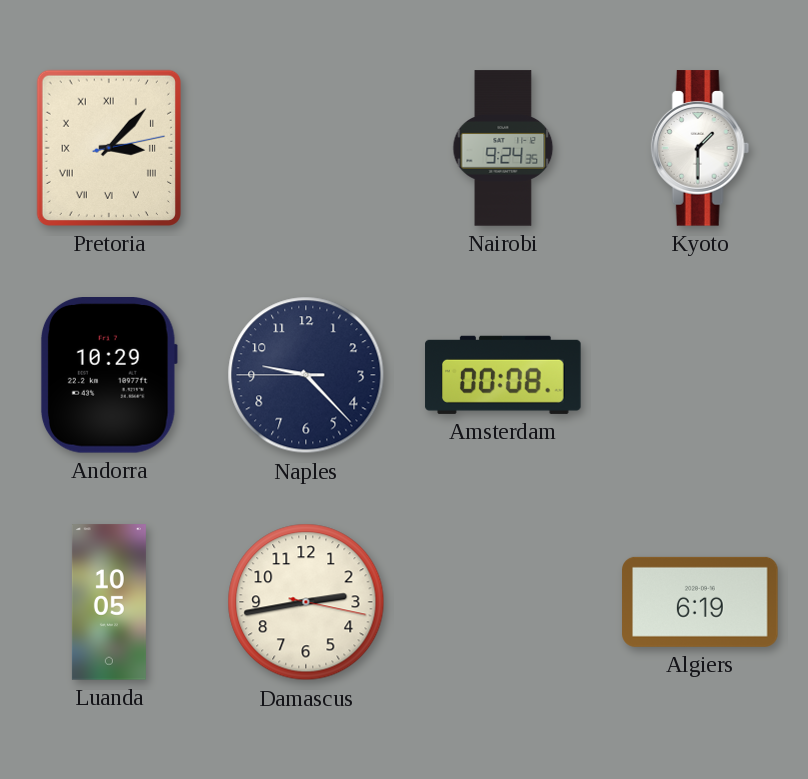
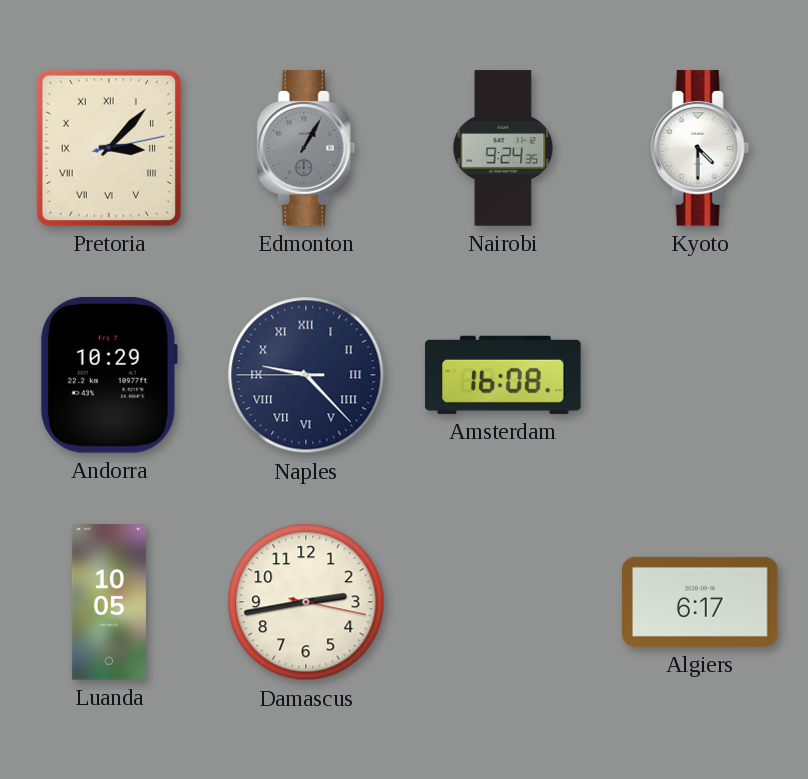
Edmonton: none -> 1:05
Kyoto: 1:30 -> 4:30
Naples numerals: Arabic -> Roman
Amsterdam: 00:08 -> 16:08
Algiers: 6:19 -> 6:17
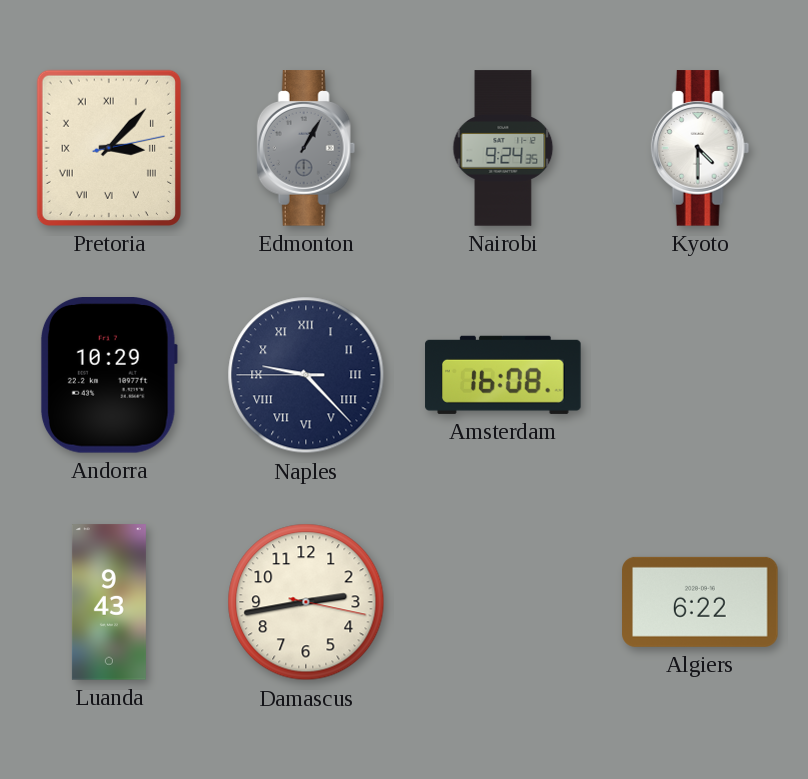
Luanda: 10:05 -> 9:43
Algiers: 6:17 -> 6:22
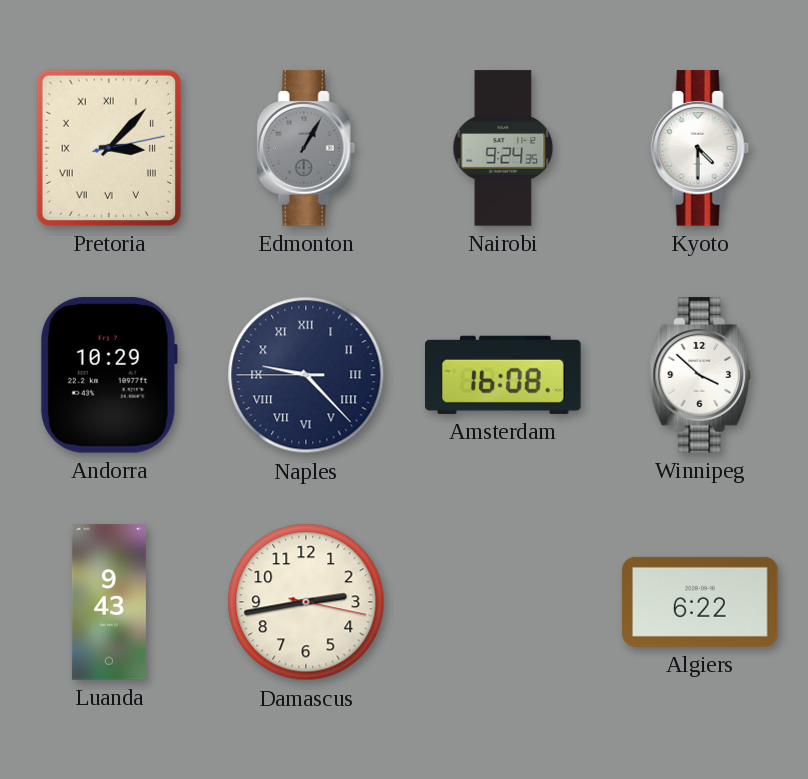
Winnipeg: none -> 3:52
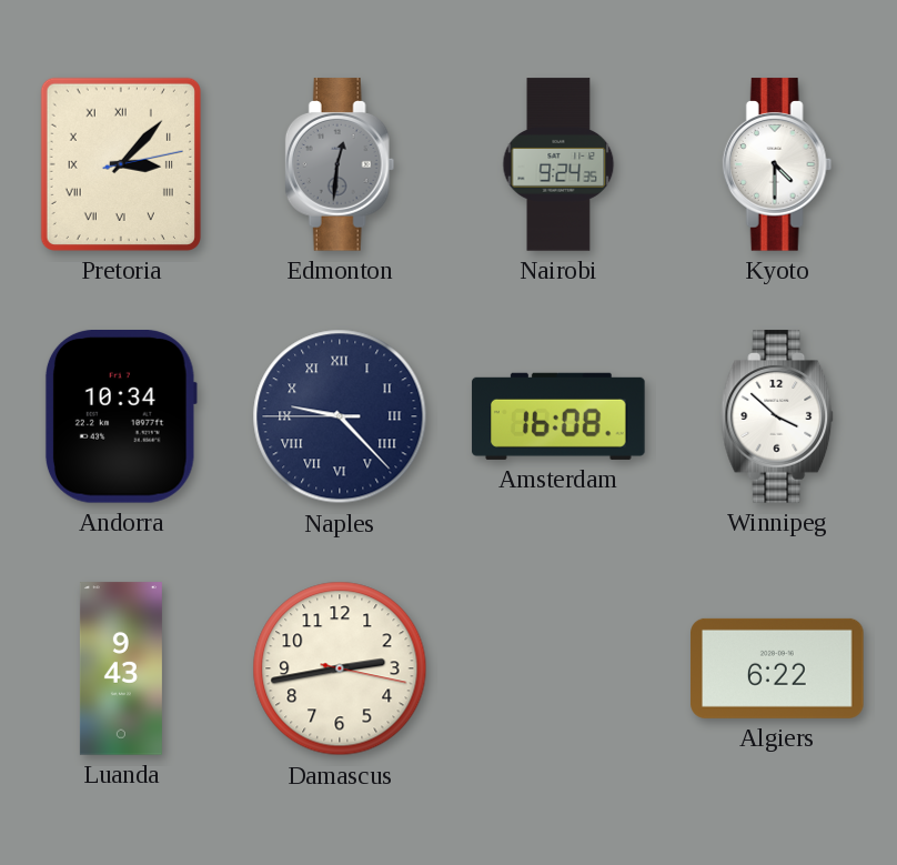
Edmonton: 1:05 -> 12:31
Andorra: 10:29 -> 10:34
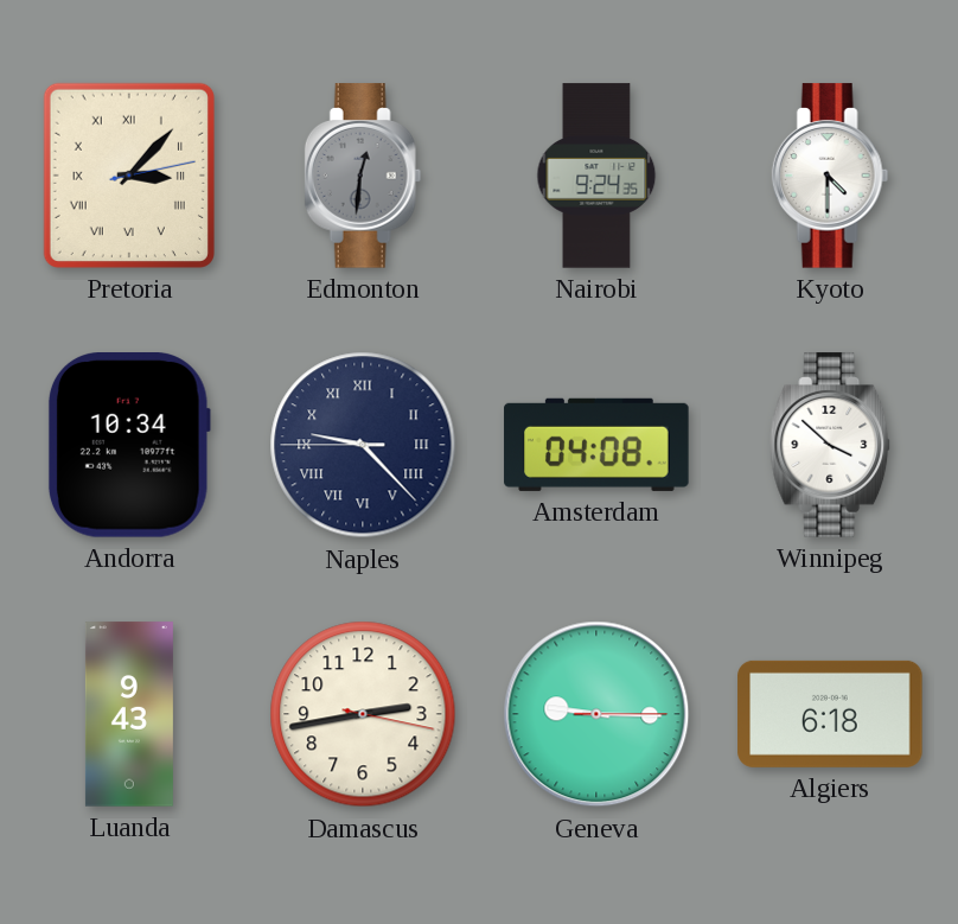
Amsterdam: 16:08 -> 04:08
Geneva: none -> 9:15
Algiers: 6:22 -> 6:18
